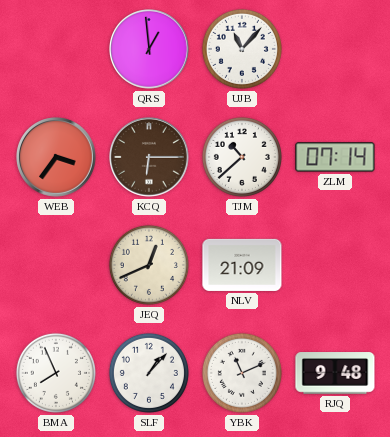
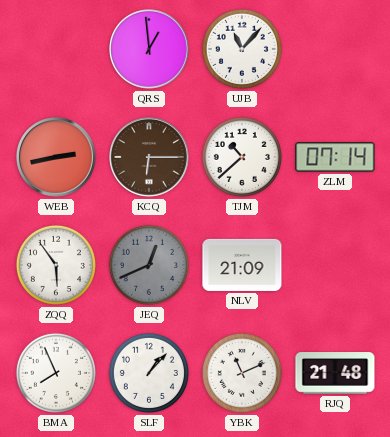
WEB: 3:36 -> 2:43
ZQQ: none -> 5:54
JEQ dial: cream -> grey
RJQ: 9:48 -> 21:48
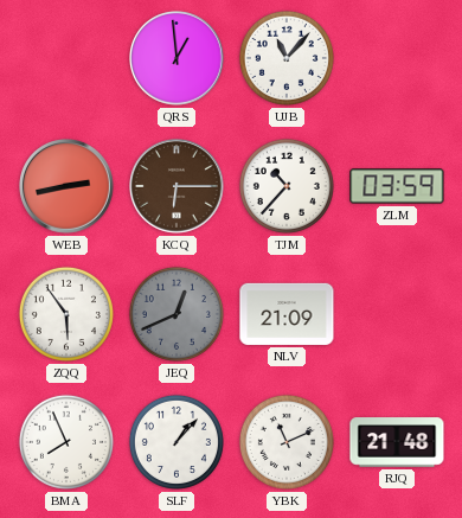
TJM: 10:38 -> 10:37
ZLM: 07:14 -> 03:59
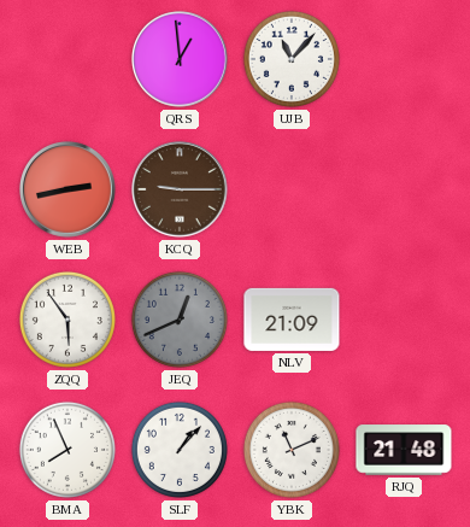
KCQ: 6:15 -> 9:15
TJM: 10:37 -> none
ZLM: 03:59 -> none
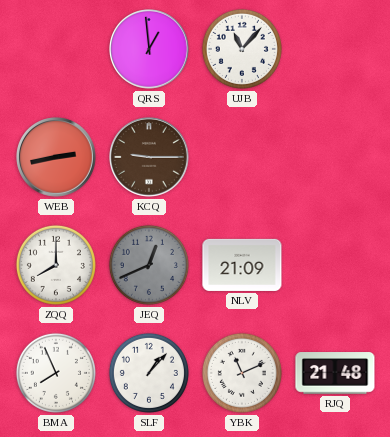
ZQQ: 5:54 -> 8:00
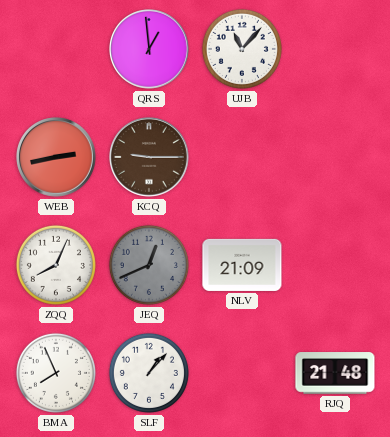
ZQQ: 8:00 -> 8:04
YBK: 11:11 -> none
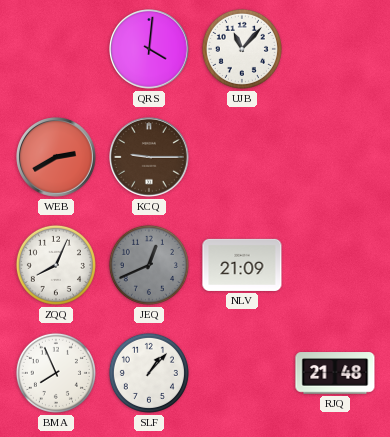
QRS: 12:59 -> 4:01
WEB: 2:43 -> 2:40
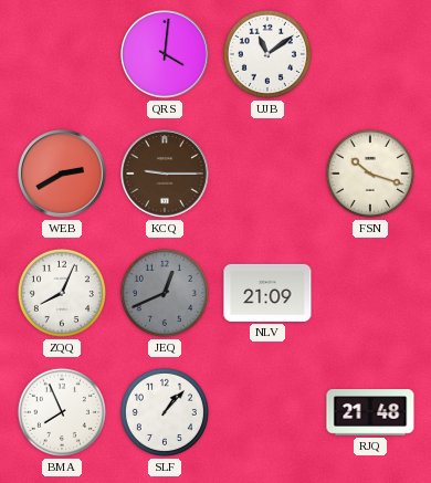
UJB: 11:07 -> 11:09
FSN: none -> 10:18
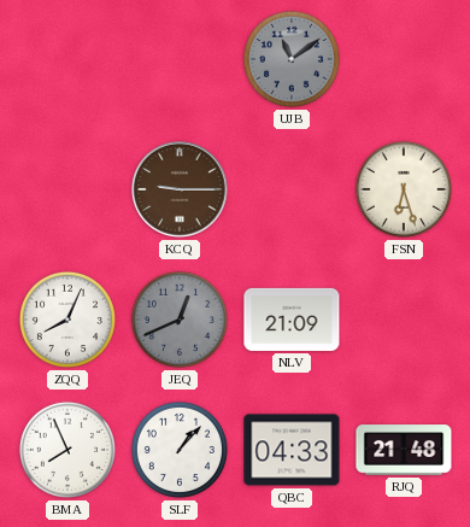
QRS: 4:01 -> none
UJB dial: white -> grey
WEB: 2:40 -> none
FSN: 10:18 -> 6:27
QBC: none -> 04:33
